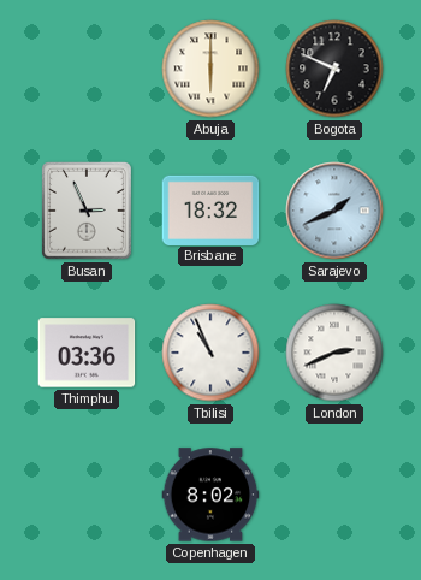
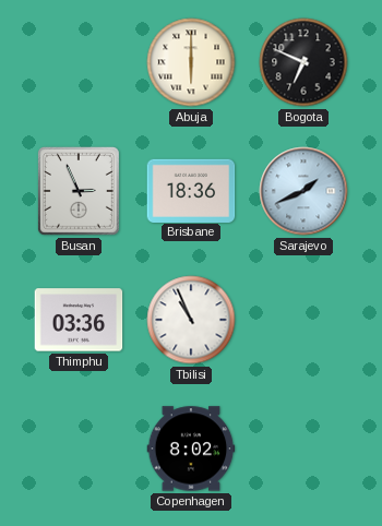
Brisbane: 18:32 -> 18:36
London: 2:41 -> none
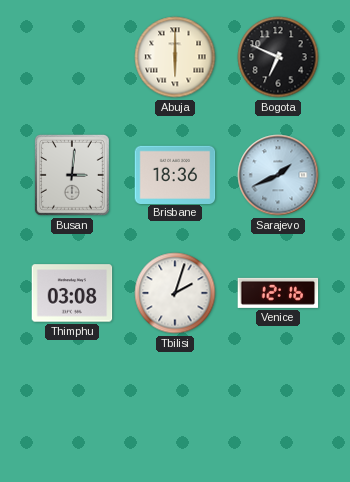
Busan: 2:56 -> 3:01
Thimphu: 03:36 -> 03:08
Tbilisi: 10:56 -> 2:03
Venice: none -> 12:16
Copenhagen: 8:02 -> none
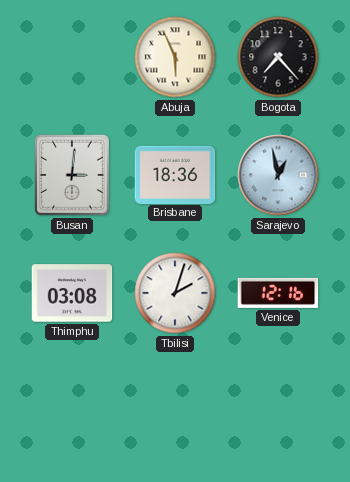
Abuja: 6:00 -> 5:56
Bogota: 6:49 -> 7:23
Sarajevo: 1:41 -> 12:58
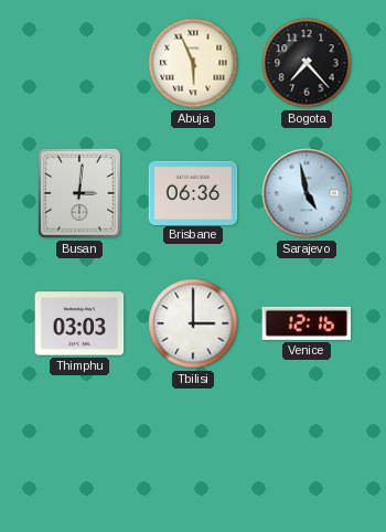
Brisbane: 18:36 -> 06:36
Sarajevo: 12:58 -> 4:58
Thimphu: 03:08 -> 03:03
Tbilisi: 2:03 -> 3:00
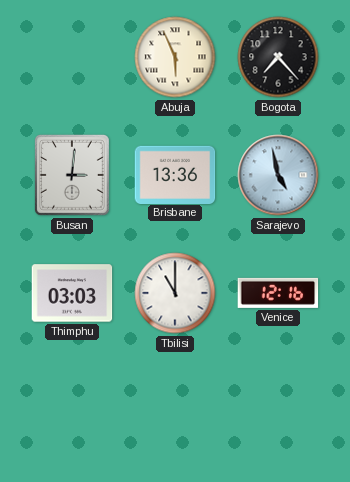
Brisbane: 06:36 -> 13:36
Tbilisi: 3:00 -> 11:00
